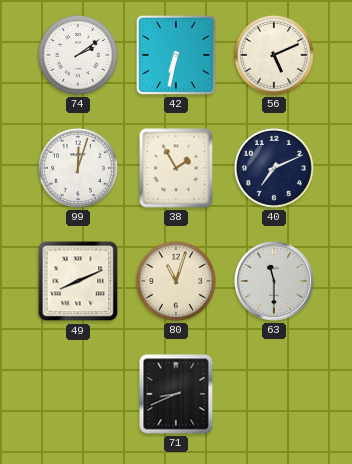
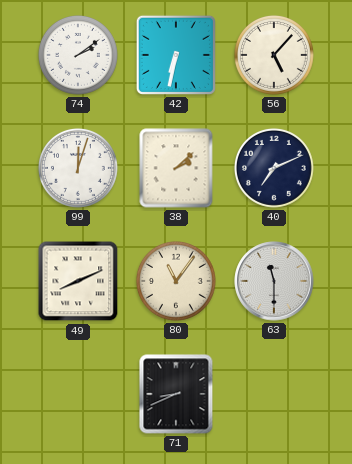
56: 5:11 -> 5:07
38: 1:55 -> 2:08
80: 11:03 -> 11:06
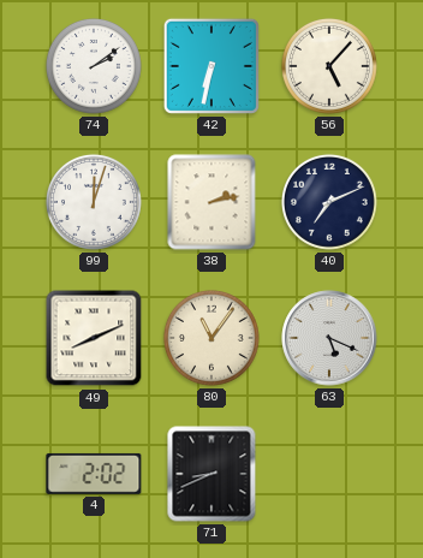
38: 2:08 -> 2:13
63: 11:30 -> 5:19
4: none -> 2:02
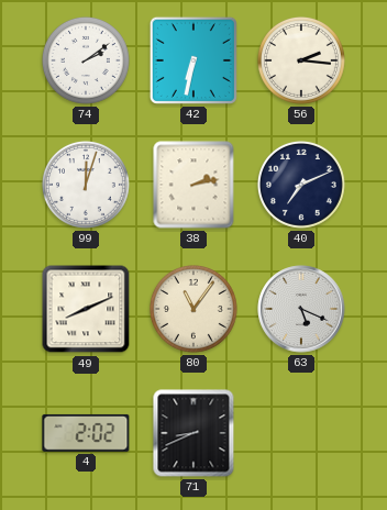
56: 5:07 -> 2:16
